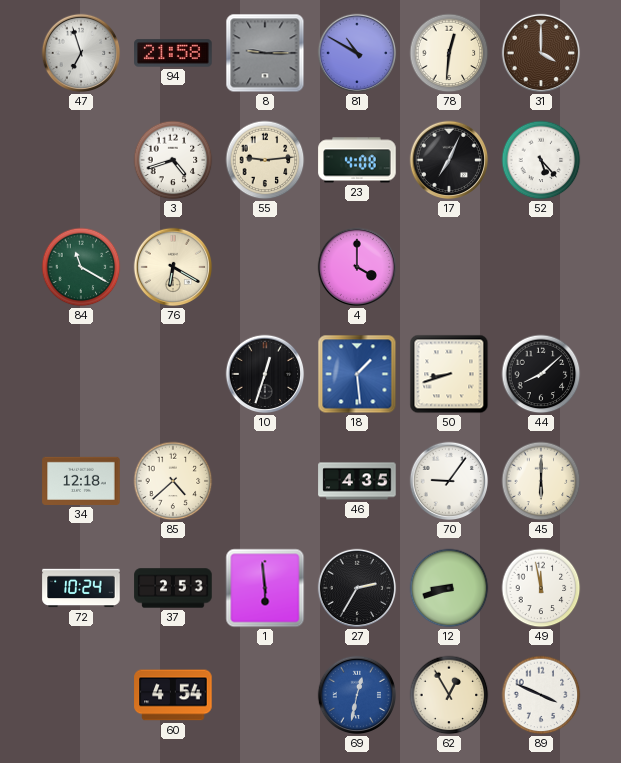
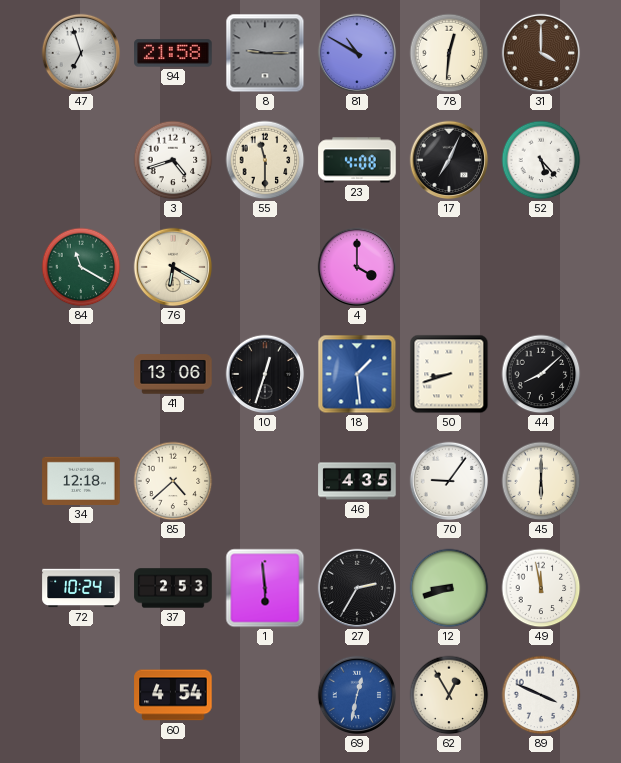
55: 9:14 -> 11:30
41: none -> 13:06
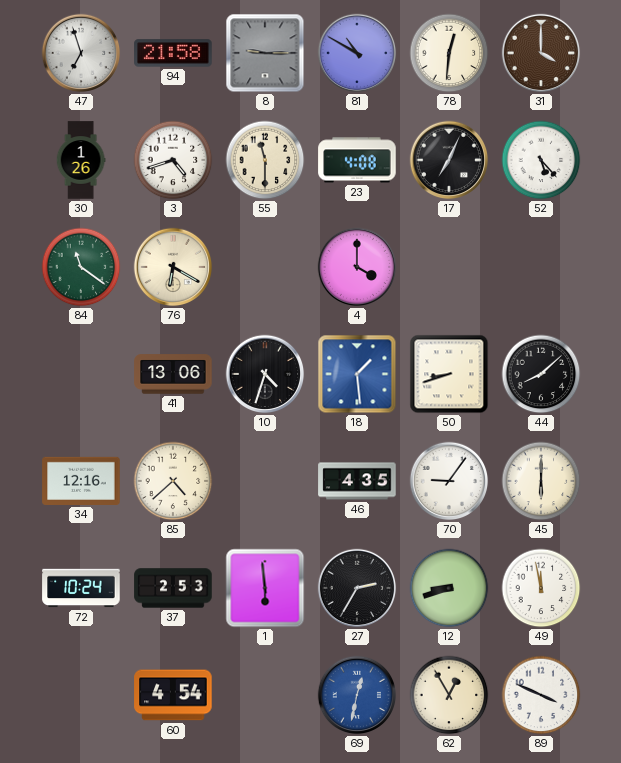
30: none -> 1:26
84: 11:20 -> 11:21
10: 12:33 -> 4:33
34: 12:18 -> 12:16
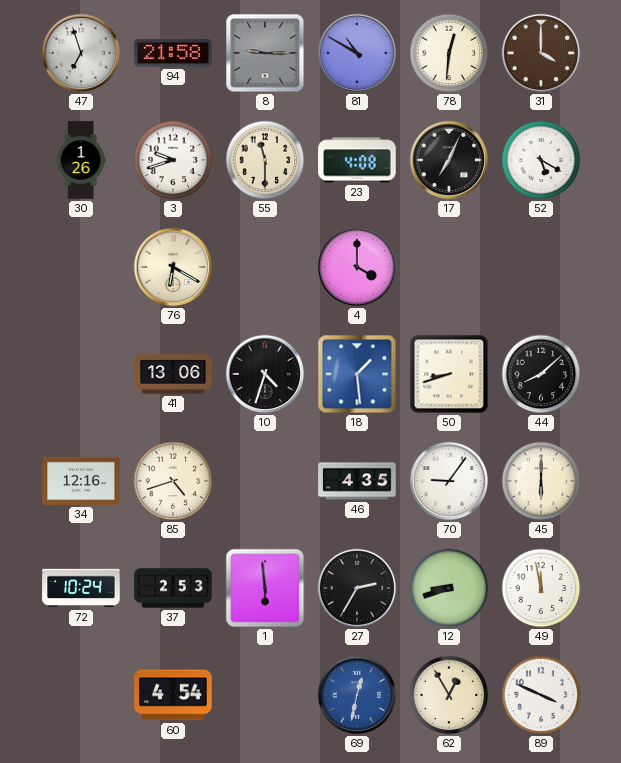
3: 4:42 -> 9:42
52: 5:23 -> 5:20
84: 11:21 -> none
85: 4:38 -> 4:42
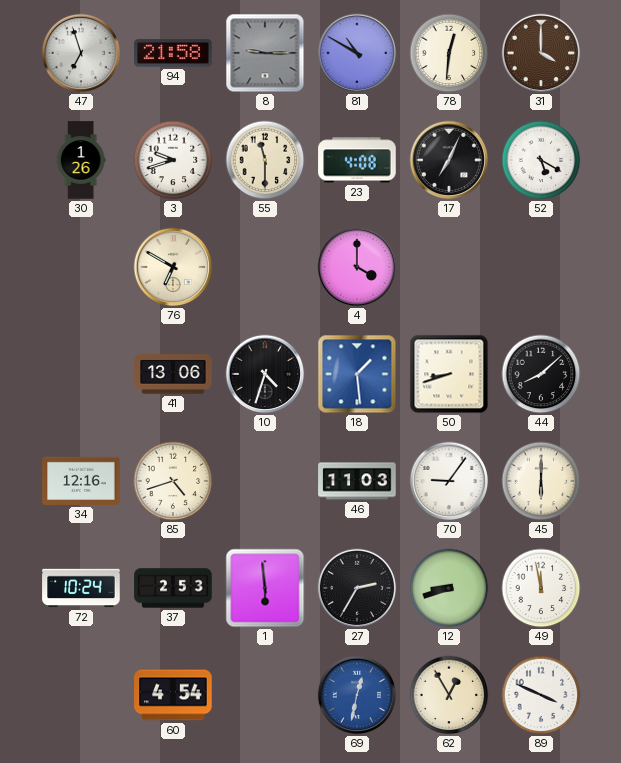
76: 6:20 -> 6:50
46: 4:35 -> 11:03
